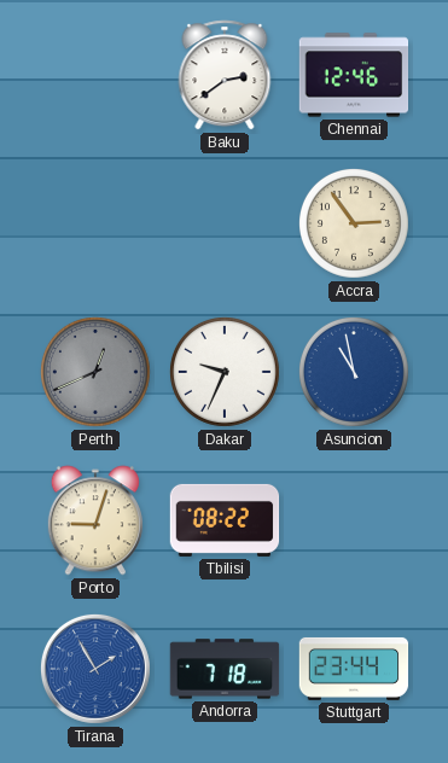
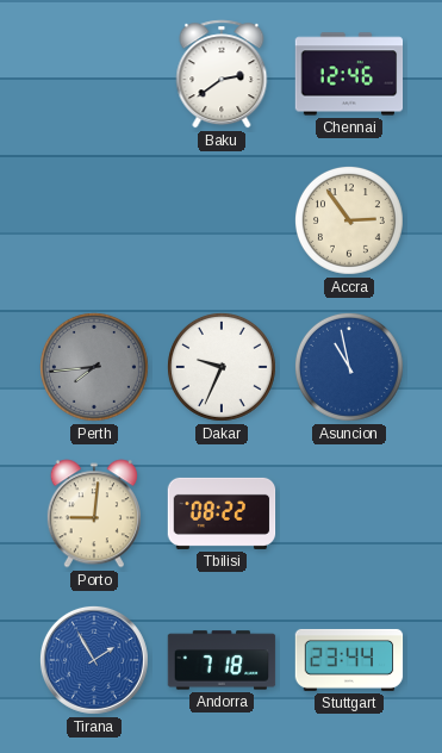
Perth: 12:41 -> 7:44
Porto: 9:03 -> 9:01
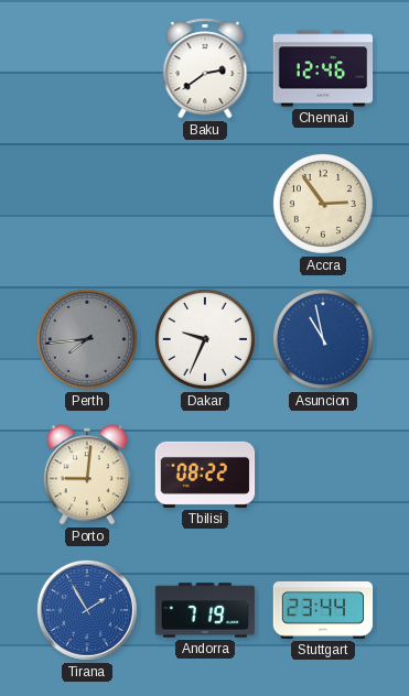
Andorra: 7:18 -> 7:19
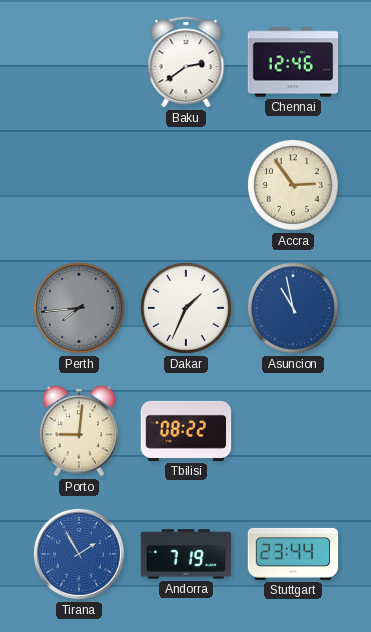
Dakar: 9:34 -> 1:34
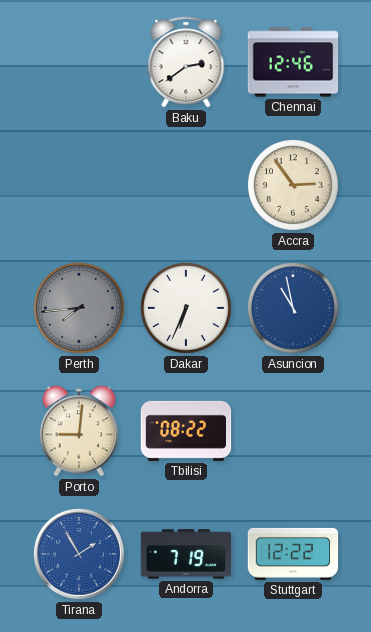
Dakar: 1:34 -> 6:34
Stuttgart: 23:44 -> 12:22
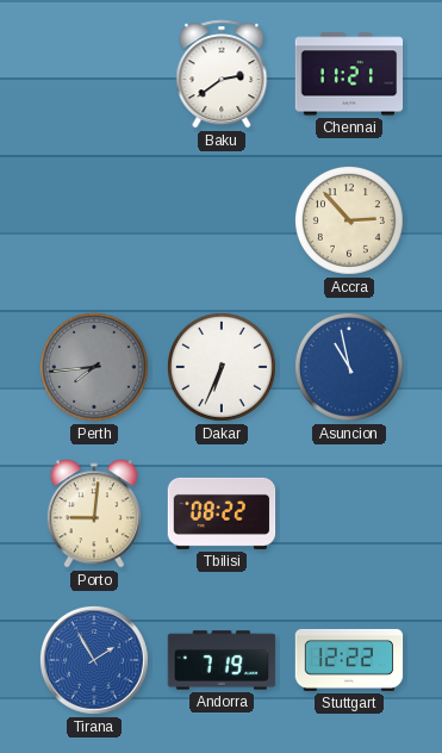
Chennai: 12:46 -> 11:21
Accra: 2:54 -> 2:53
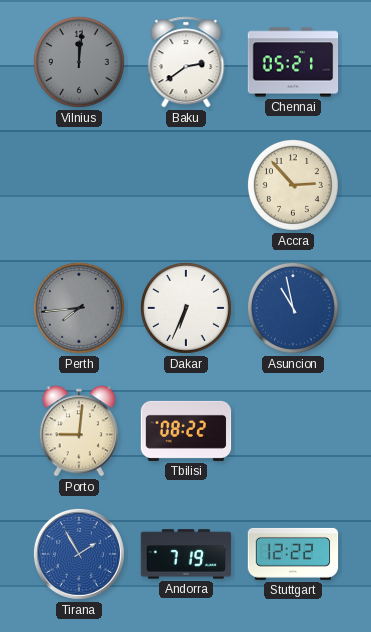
Vilnius: none -> 12:01
Chennai: 11:21 -> 05:21
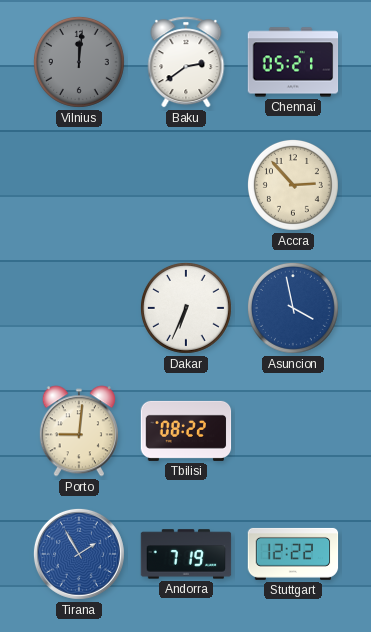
Perth: 7:44 -> none
Asuncion: 10:58 -> 3:58
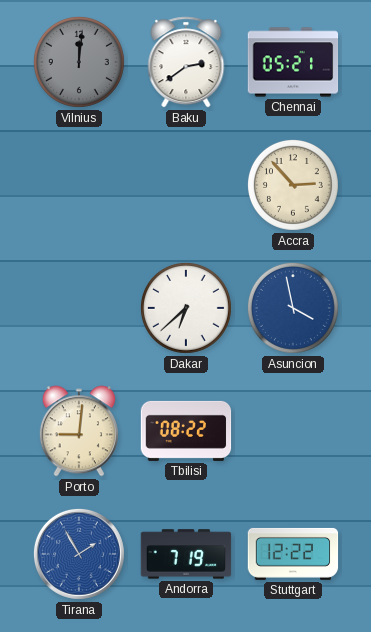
Dakar: 6:34 -> 6:38
